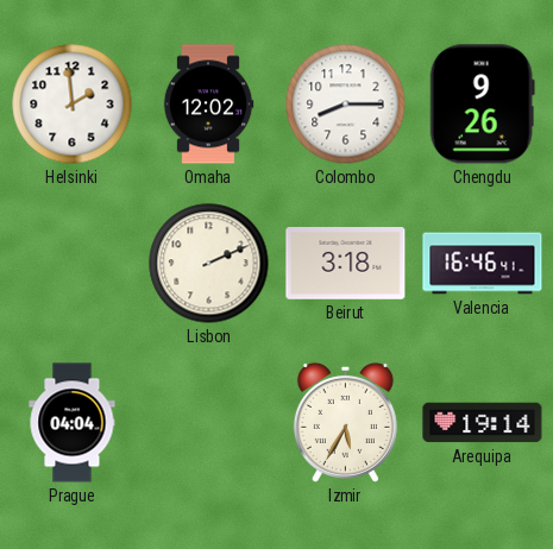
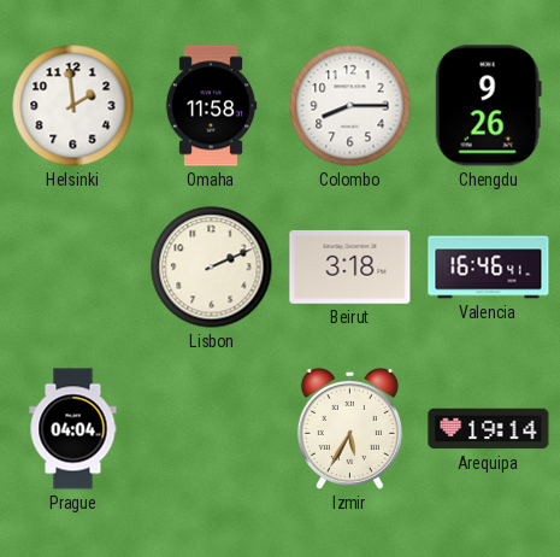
Omaha: 12:02 -> 11:58
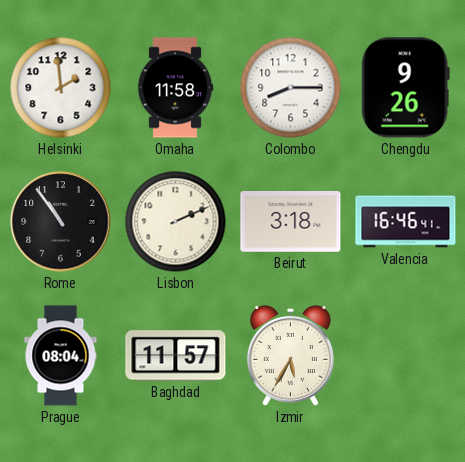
Rome: none -> 10:54
Prague: 04:04 -> 08:04
Baghdad: none -> 11:57
Arequipa: 19:14 -> none
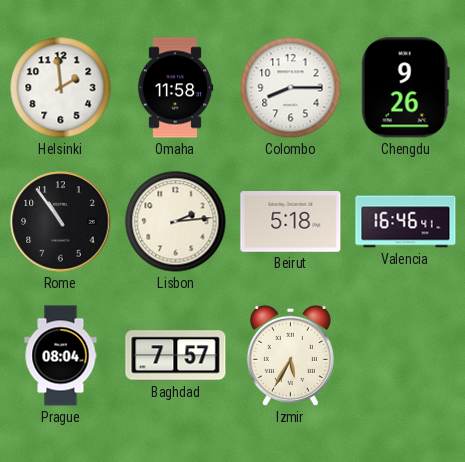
Lisbon: 2:11 -> 2:14
Beirut: 3:18 -> 5:18
Baghdad: 11:57 -> 7:57
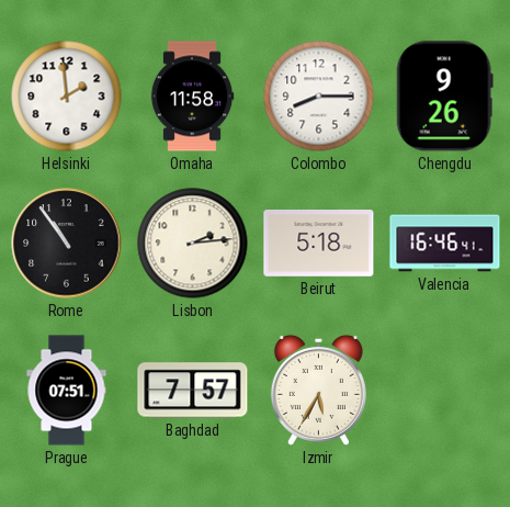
Prague: 08:04 -> 07:51
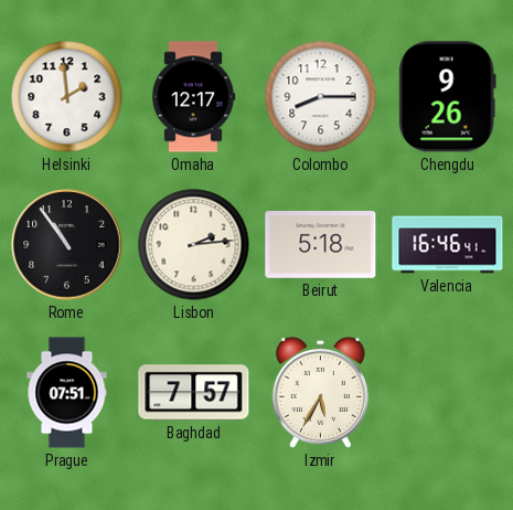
Omaha: 11:58 -> 12:17
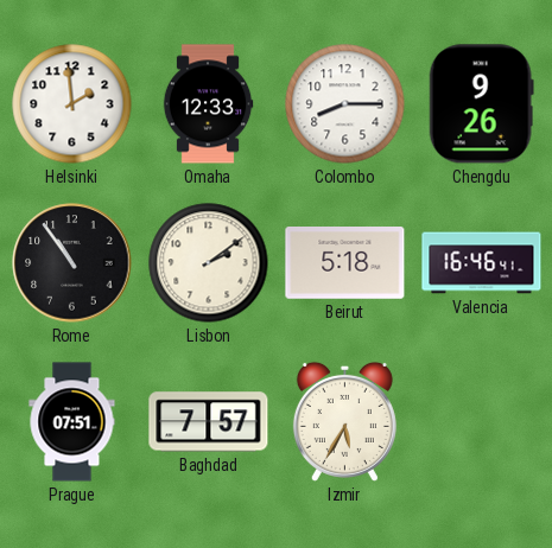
Omaha: 12:17 -> 12:33
Lisbon: 2:14 -> 2:09
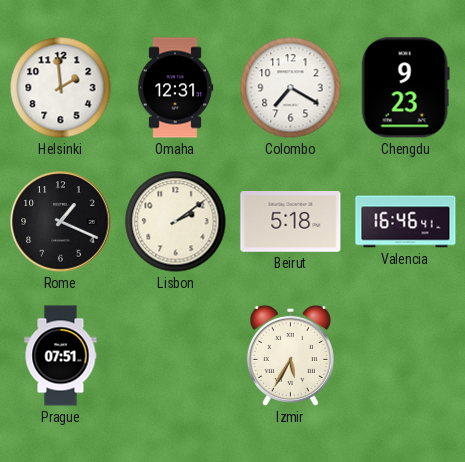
Omaha: 12:33 -> 12:31
Colombo: 8:15 -> 7:20
Chengdu: 9:26 -> 9:23
Rome: 10:54 -> 1:19
Baghdad: 7:57 -> none
